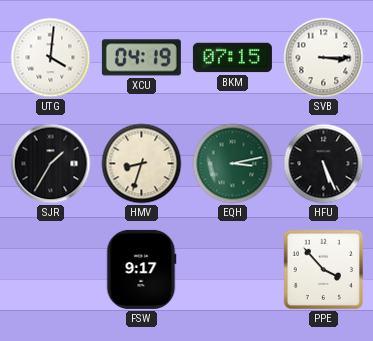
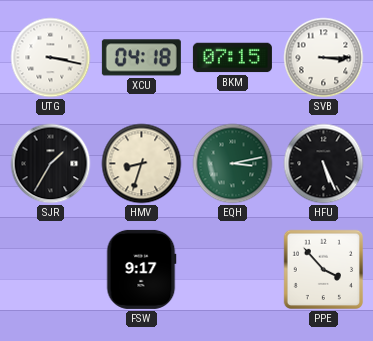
UTG: 4:01 -> 3:17
XCU: 04:19 -> 04:18
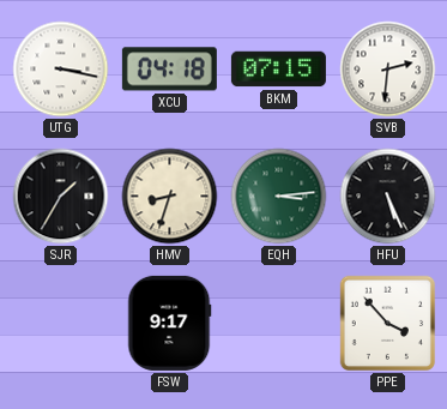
SVB: 3:15 -> 2:31
EQH: 3:13 -> 3:14
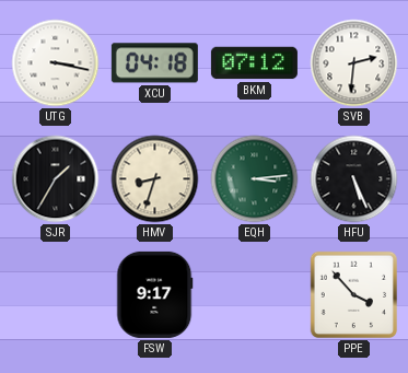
BKM: 07:15 -> 07:12
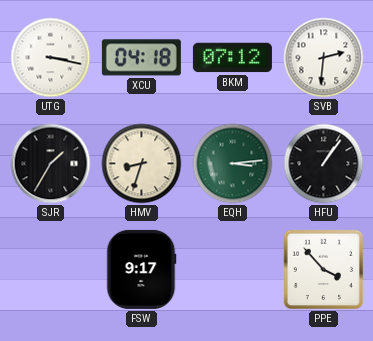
HFU: 5:26 -> 1:06
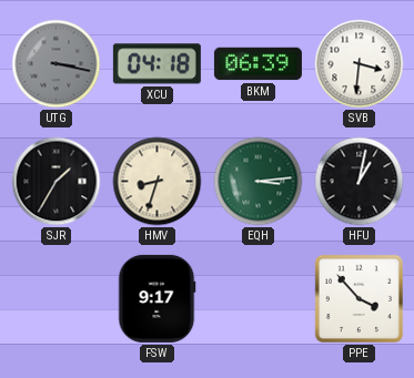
UTG dial: white -> grey
BKM: 07:12 -> 06:39
SVB: 2:31 -> 3:31
HFU: 1:06 -> 1:02
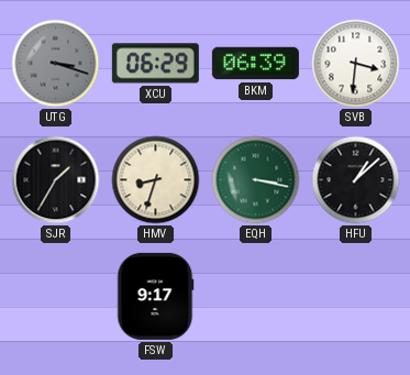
UTG: 3:17 -> 3:18
XCU: 04:18 -> 06:29
EQH: 3:14 -> 3:17
HFU: 1:02 -> 1:08
PPE: 3:53 -> none
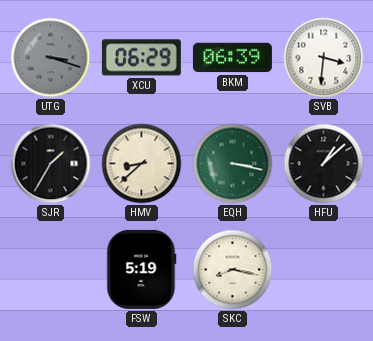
HMV: 8:33 -> 8:38
FSW: 9:17 -> 5:19
SKC: none -> 8:17
